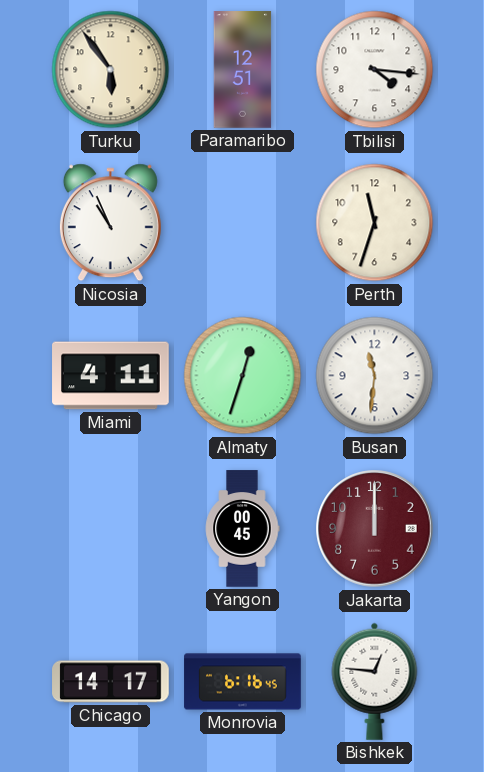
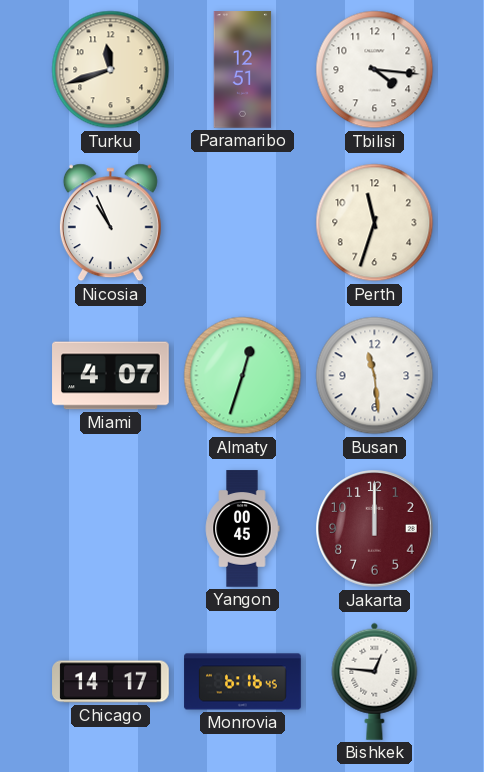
Turku: 5:54 -> 11:42
Miami: 4:11 -> 4:07
Busan: 11:31 -> 11:29
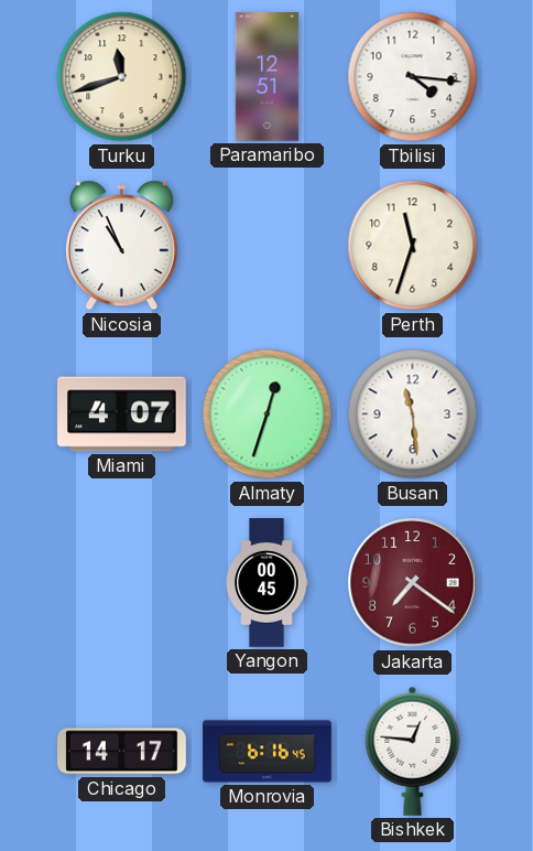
Jakarta: 12:00 -> 7:21
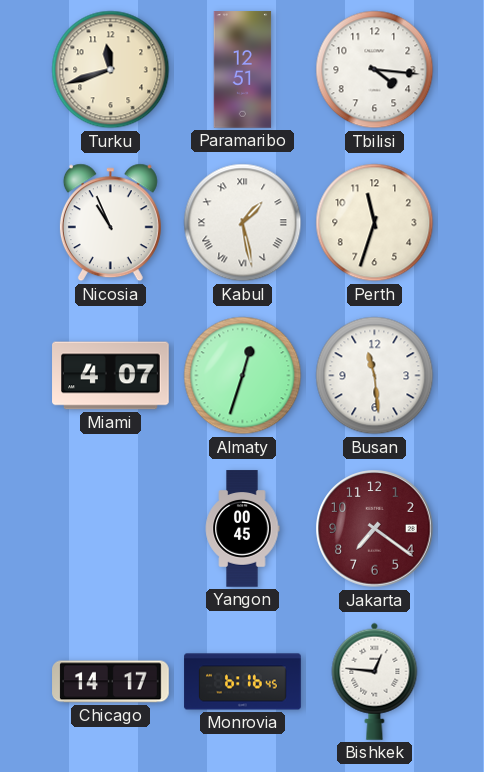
Kabul: none -> 1:28
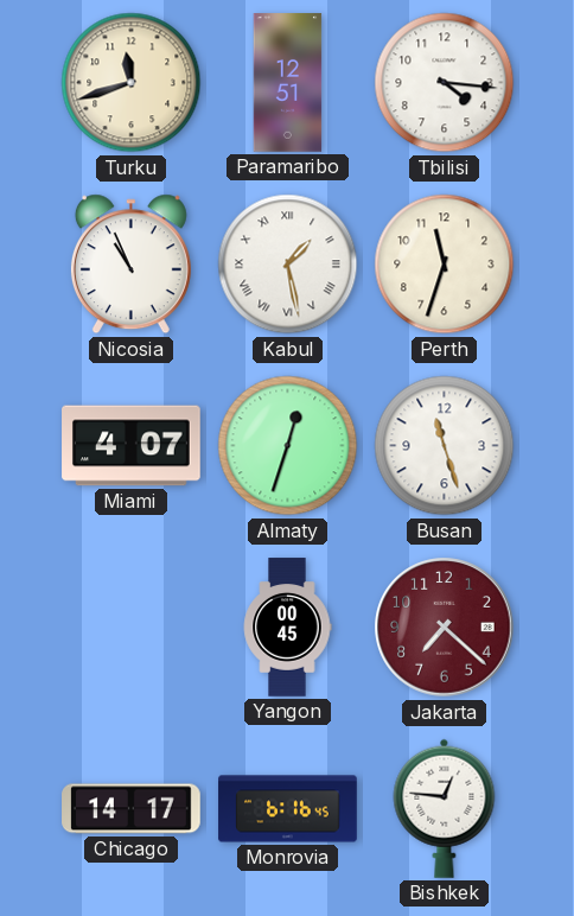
Busan: 11:29 -> 11:27
Jakarta: 7:21 -> 7:22
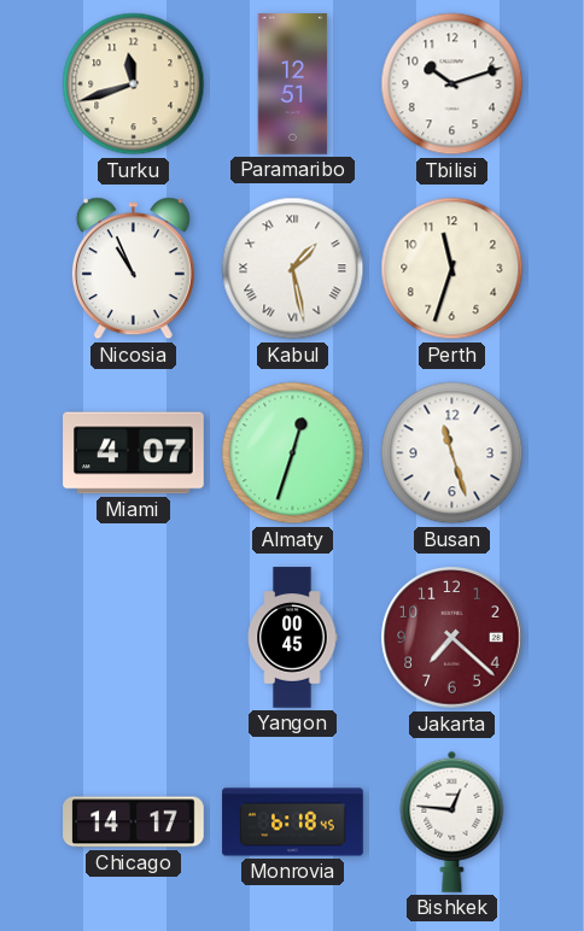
Tbilisi: 4:16 -> 10:12
Monrovia: 6:16 -> 6:18
